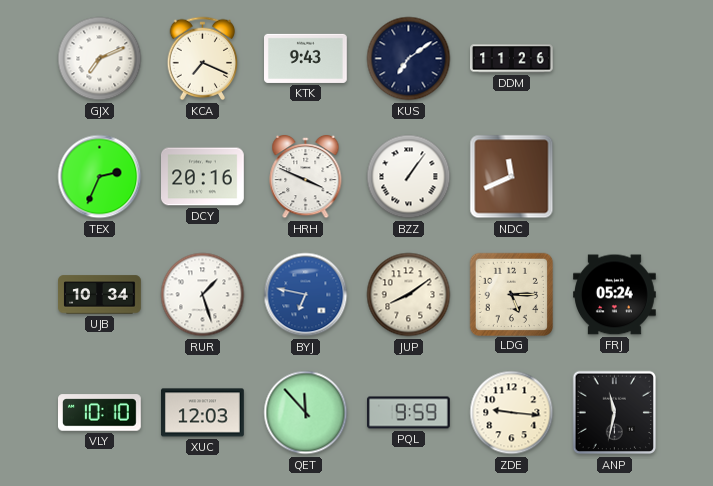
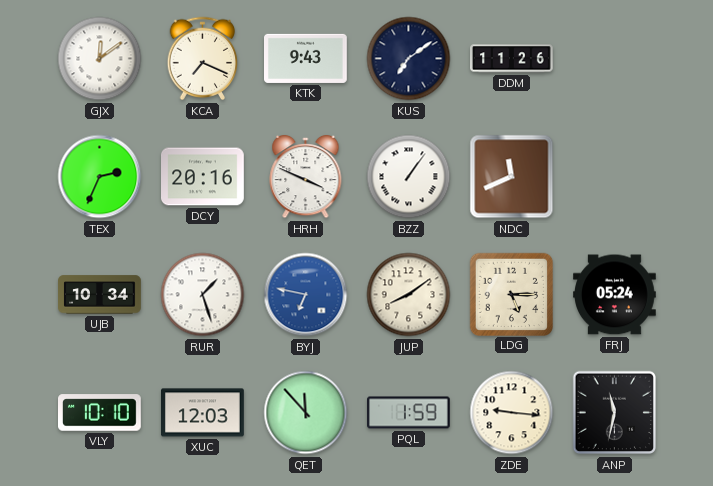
GJX: 7:11 -> 12:09
PQL: 9:59 -> 1:59
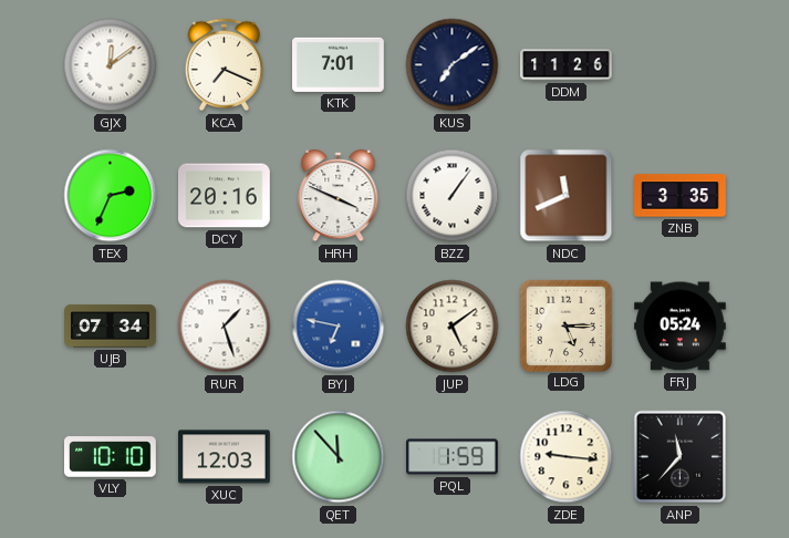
KTK: 9:43 -> 7:01
ZNB: none -> 3:35
UJB: 10:34 -> 07:34
JUP: 8:09 -> 5:09
ANP: 11:32 -> 11:37
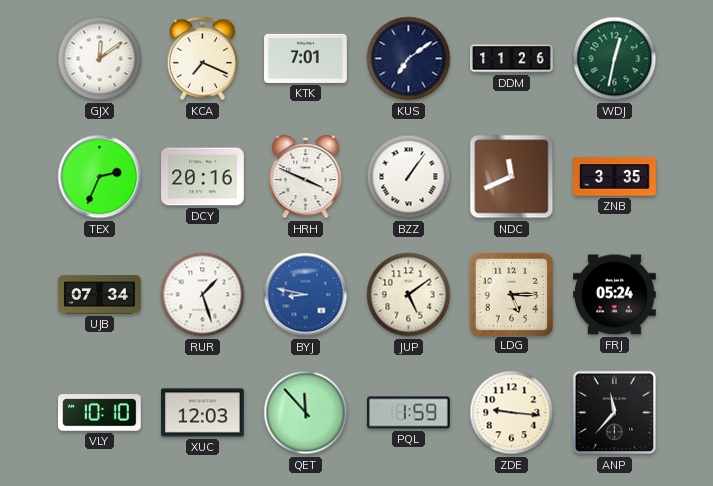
WDJ: none -> 12:32
BYJ: 6:47 -> 8:47
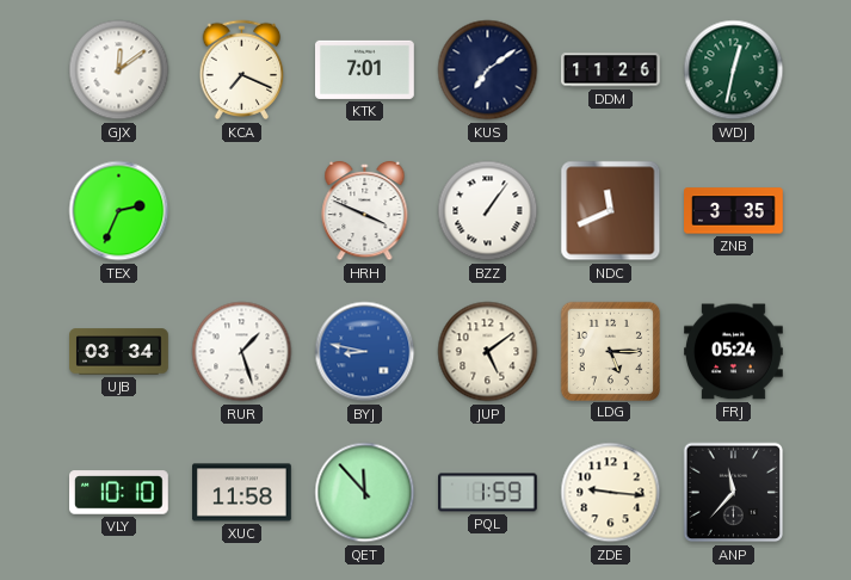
DCY: 20:16 -> none
UJB: 07:34 -> 03:34
XUC: 12:03 -> 11:58
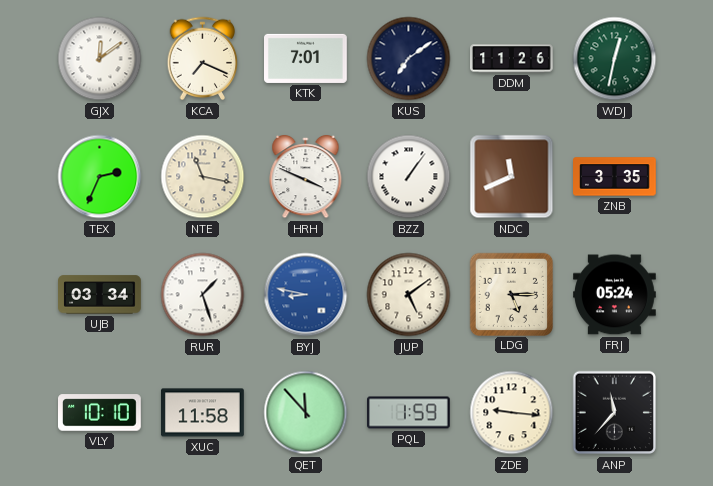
NTE: none -> 11:17
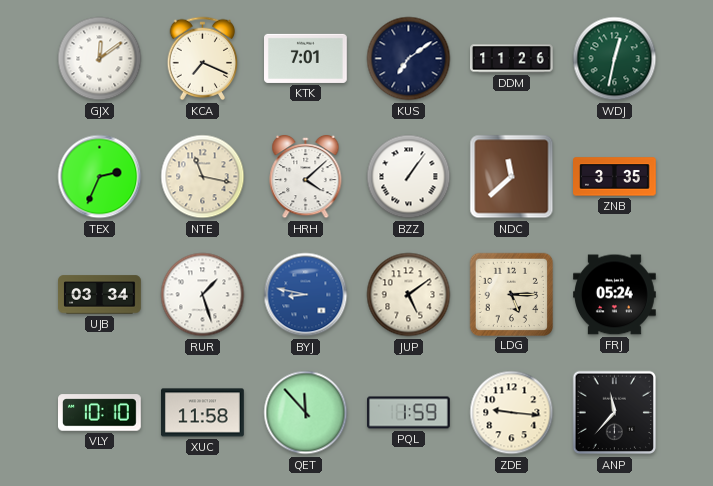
HRH: 3:49 -> 4:08
NDC: 11:41 -> 11:38
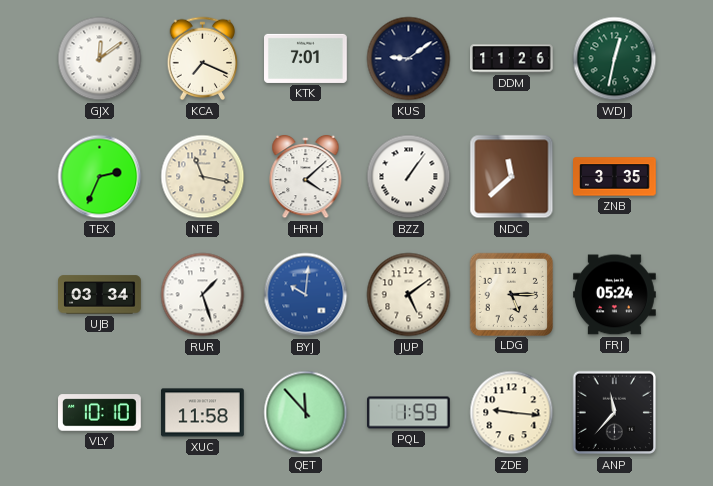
KUS: 7:09 -> 9:09
BYJ: 8:47 -> 10:01
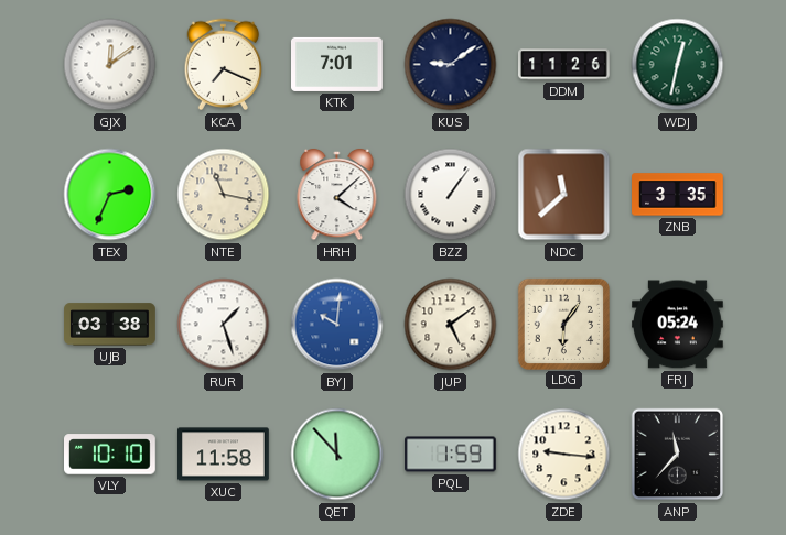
UJB: 03:34 -> 03:38
LDG: 5:15 -> 6:06
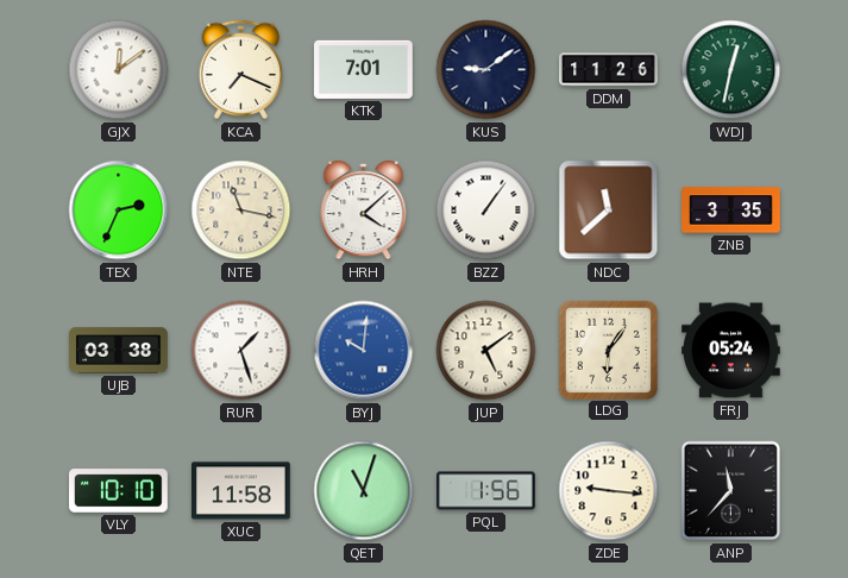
QET: 11:53 -> 11:03
PQL: 1:59 -> 1:56
